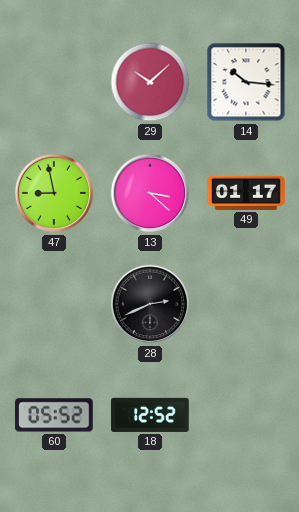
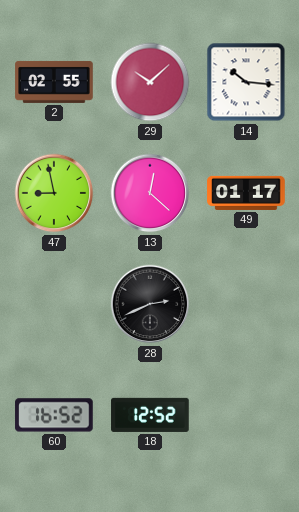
2: none -> 02:55
13: 3:22 -> 12:22
60: 05:52 -> 16:52
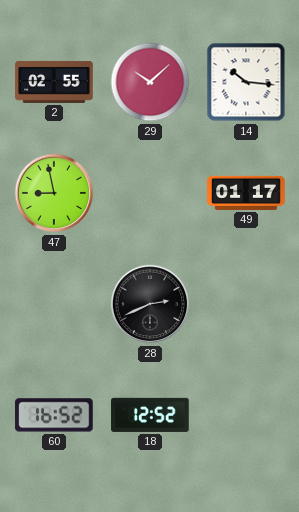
13: 12:22 -> none
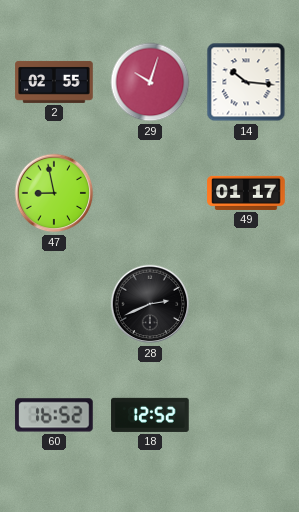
29: 10:08 -> 10:03
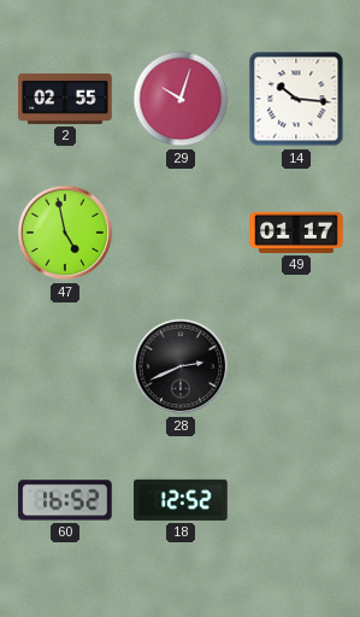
47: 8:58 -> 4:58
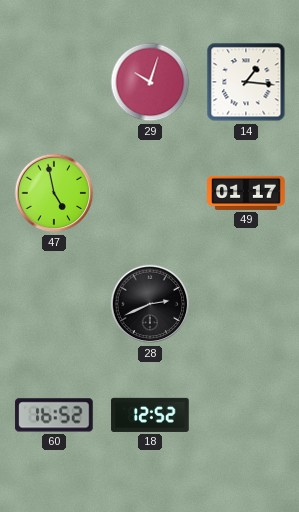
2: 02:55 -> none
14: 10:16 -> 1:16
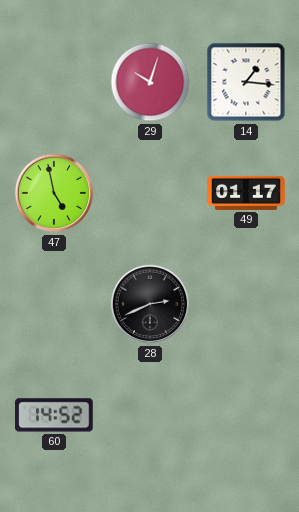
60: 16:52 -> 14:52
18: 12:52 -> none
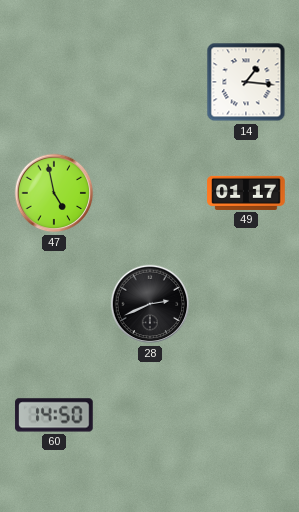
29: 10:03 -> none
60: 14:52 -> 14:50
